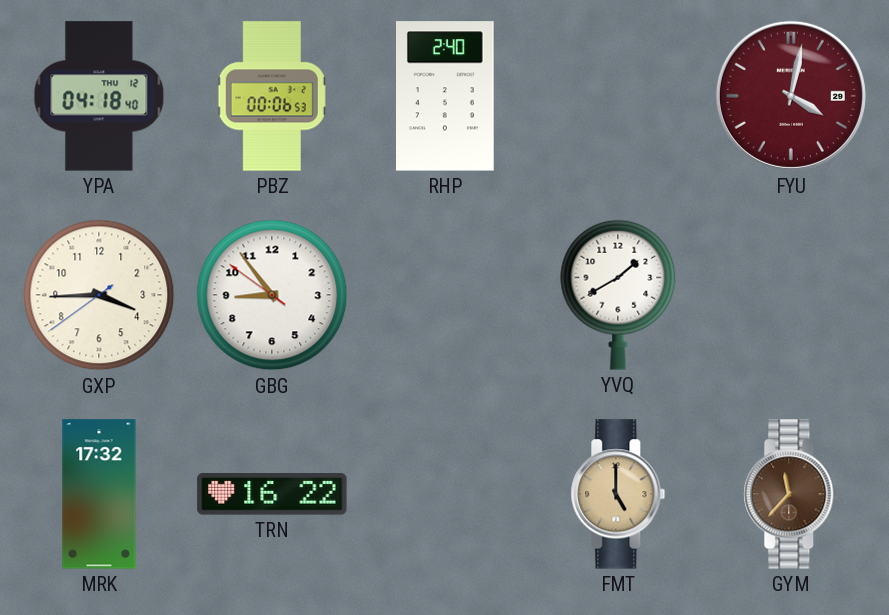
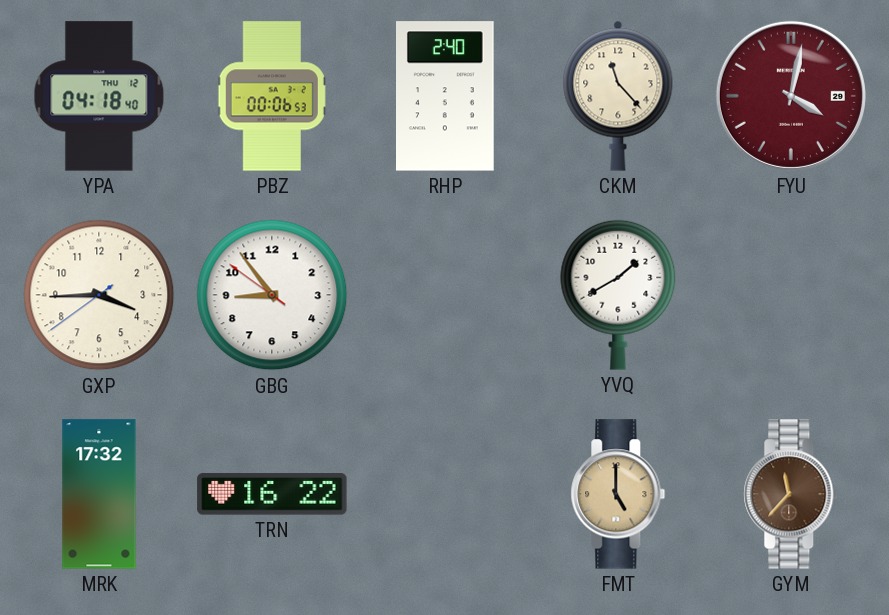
CKM: none -> 11:23
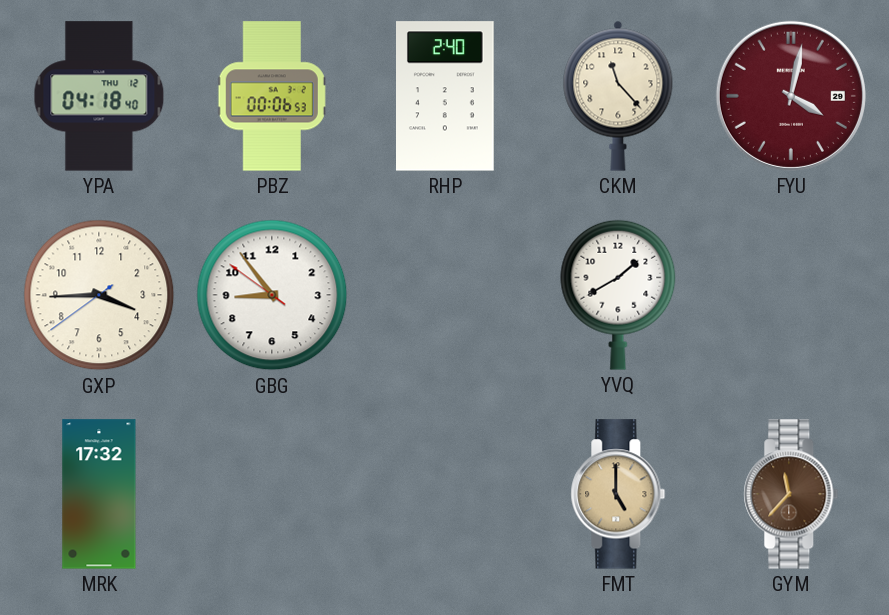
TRN: 16:22 -> none
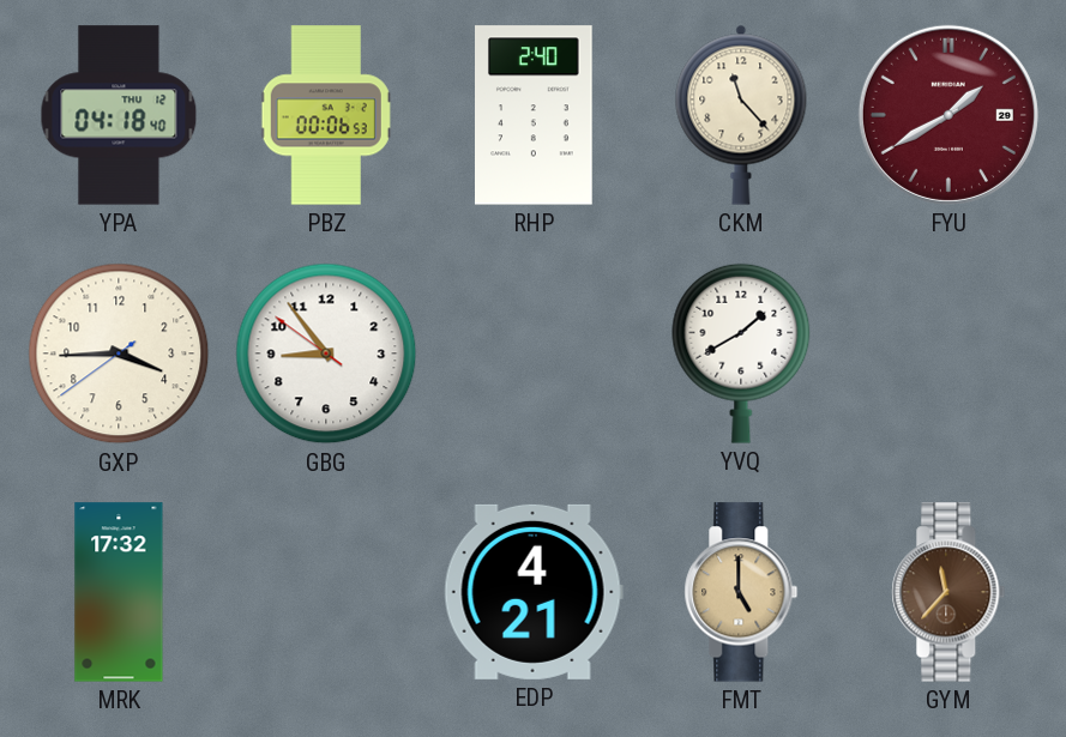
FYU: 4:02 -> 1:40
EDP: none -> 4:21
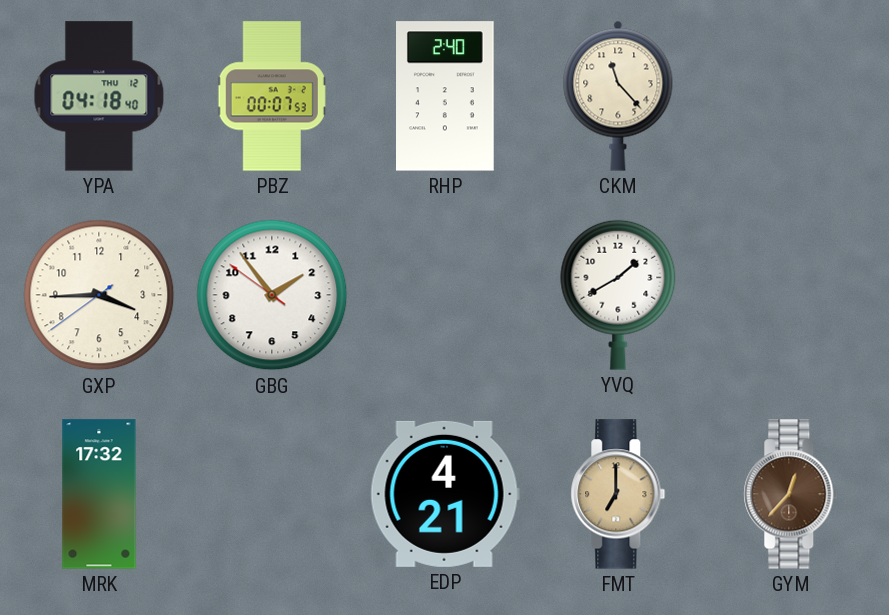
PBZ: 00:06 -> 00:07
FYU: 1:40 -> none
GBG: 8:53 -> 1:53
FMT: 5:00 -> 7:00
GYM: 11:37 -> 12:37
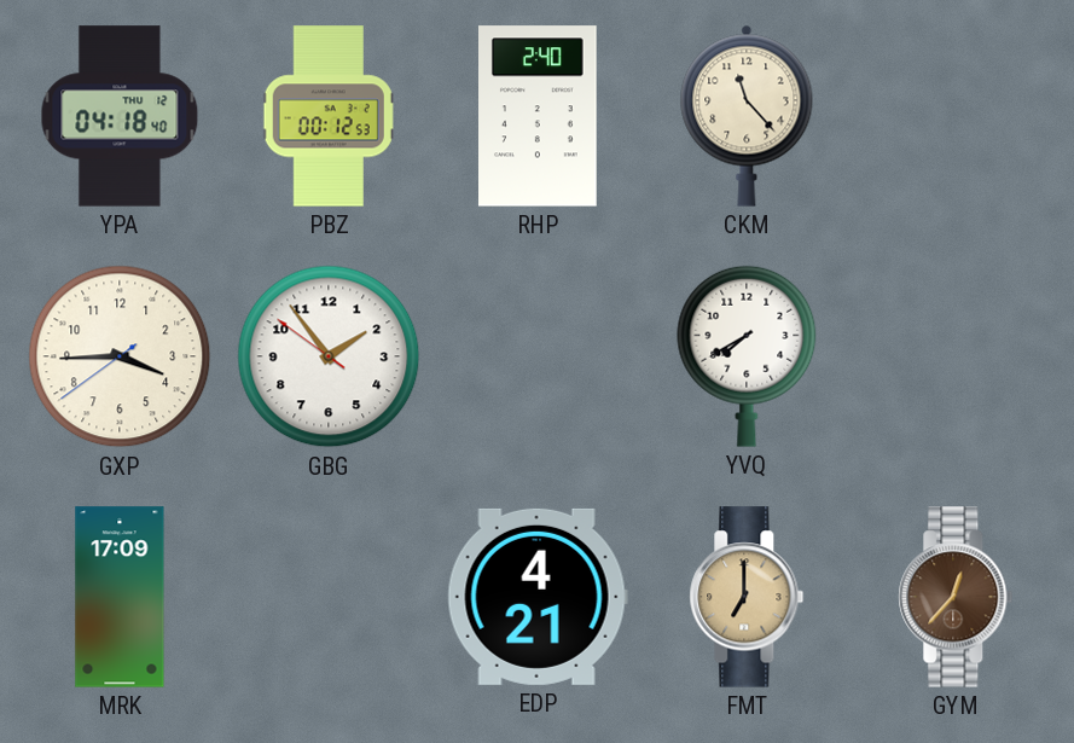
PBZ: 00:07 -> 00:12
YVQ: 1:40 -> 7:40
MRK: 17:32 -> 17:09
